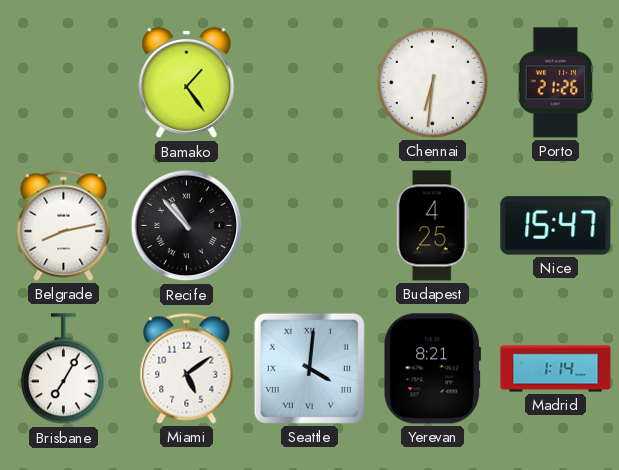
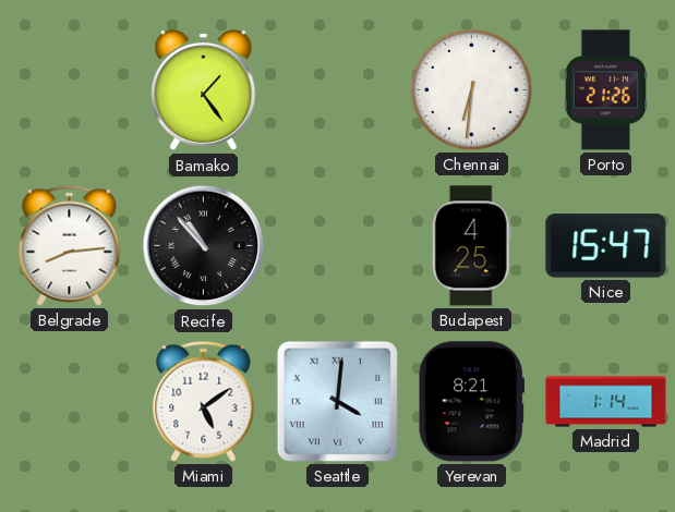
Belgrade: 8:13 -> 8:14
Brisbane: 7:05 -> none
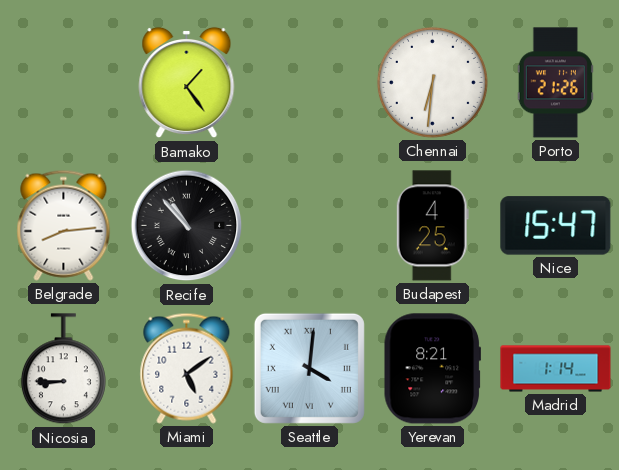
Nicosia: none -> 8:45
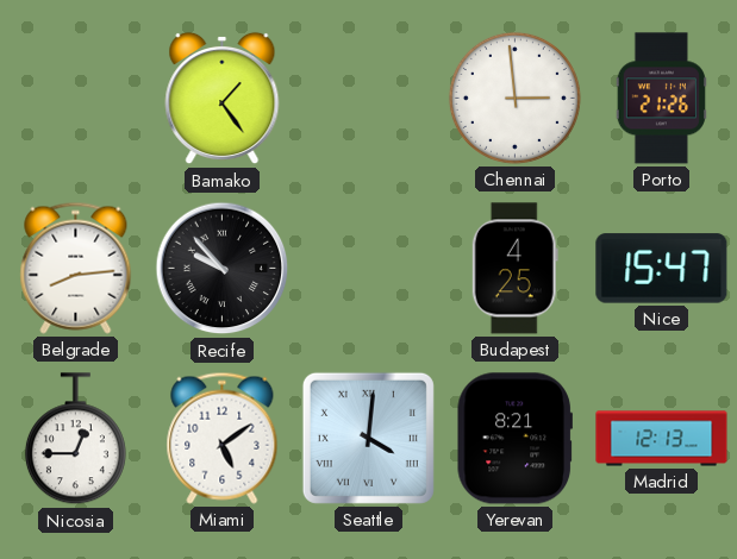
Chennai: 6:31 -> 2:59
Recife: 10:53 -> 9:53
Nicosia: 8:45 -> 12:45
Madrid: 1:14 -> 12:13
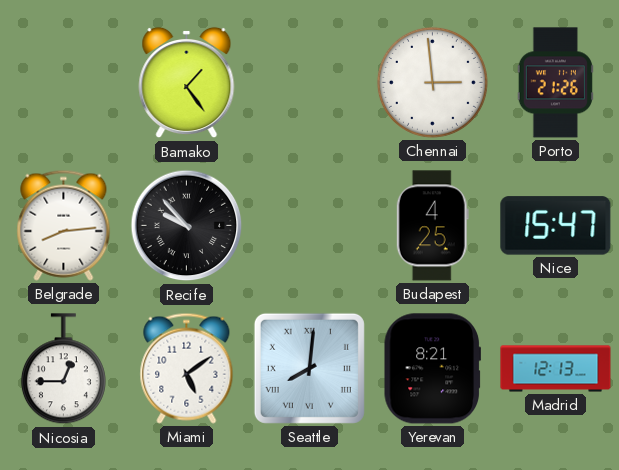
Seattle: 4:01 -> 8:01
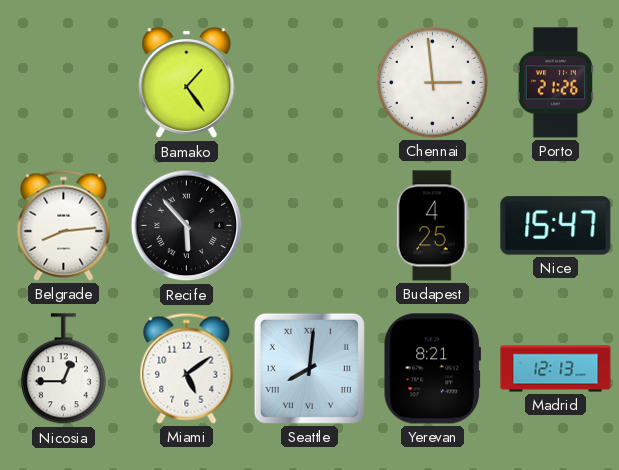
Recife: 9:53 -> 5:53
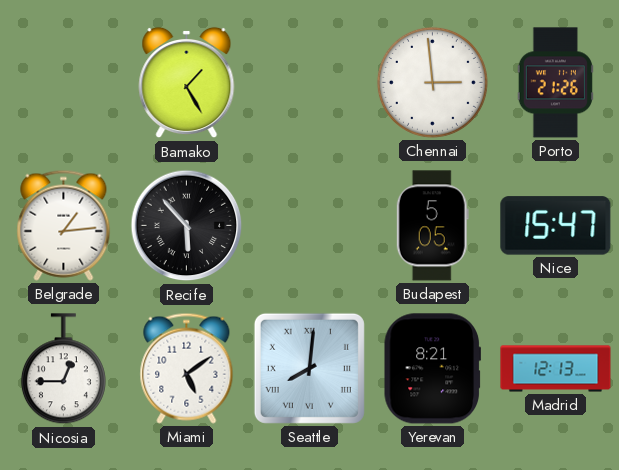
Bamako: 1:24 -> 1:25
Belgrade: 8:14 -> 1:14
Budapest: 4:25 -> 5:05
